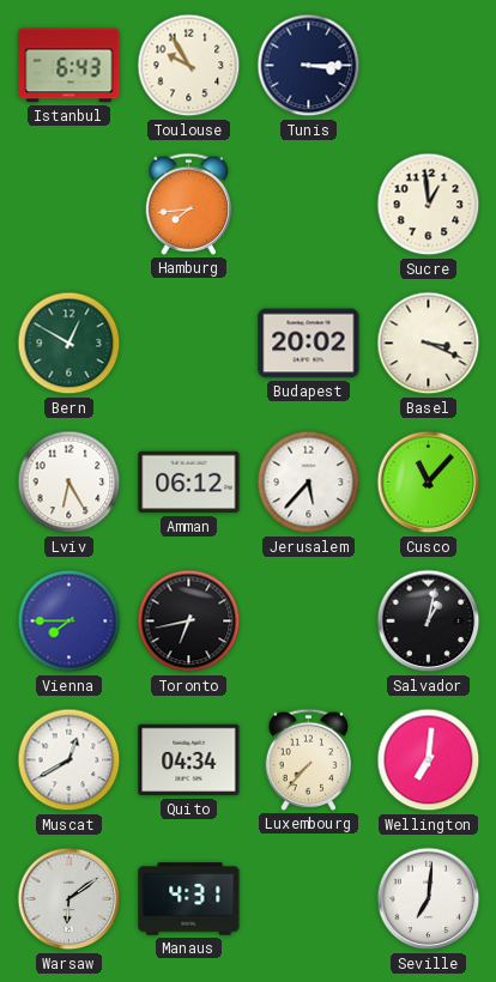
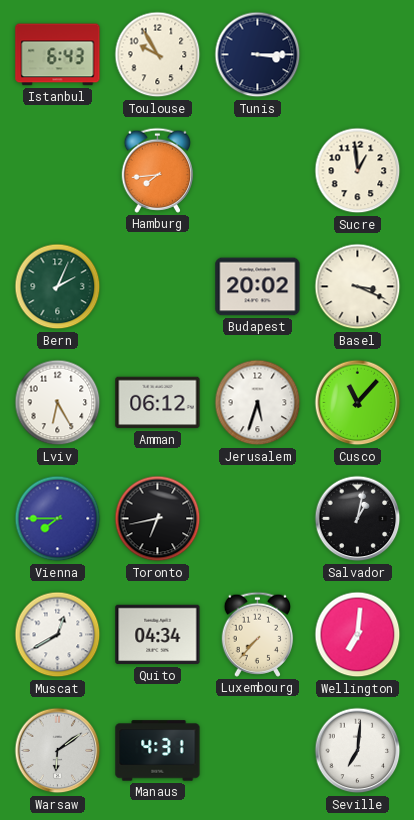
Bern: 12:50 -> 2:04
Jerusalem: 5:37 -> 5:33
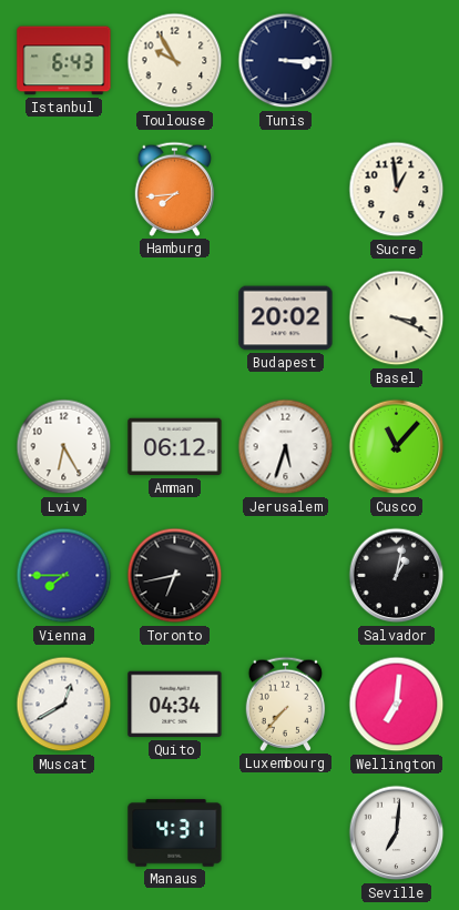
Bern: 2:04 -> none
Warsaw: 6:09 -> none
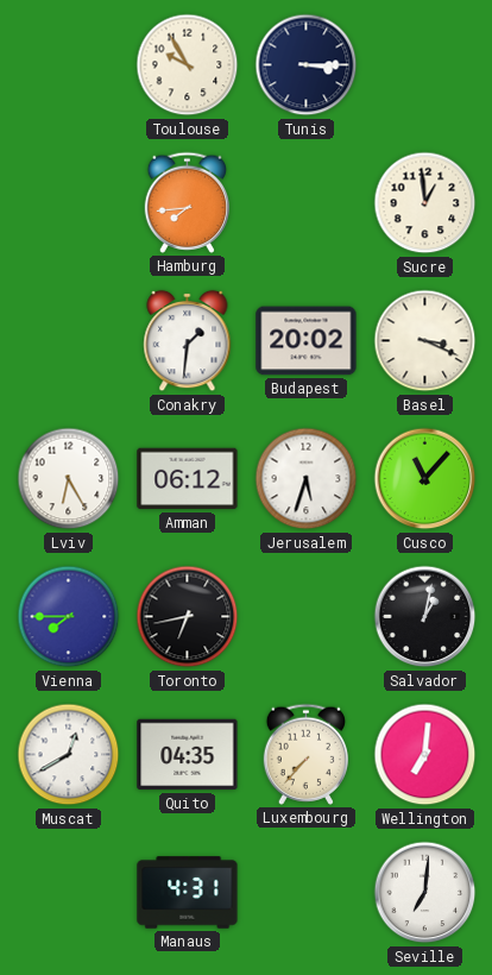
Istanbul: 6:43 -> none
Conakry: none -> 1:31
Quito: 04:34 -> 04:35
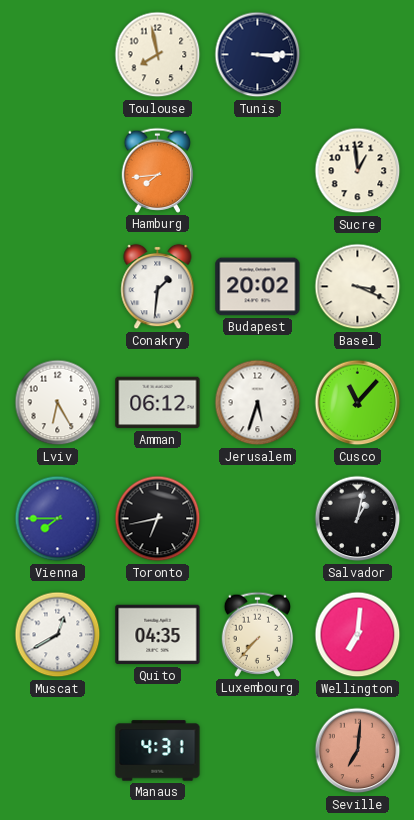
Toulouse: 9:55 -> 7:58
Seville dial: white -> salmon
